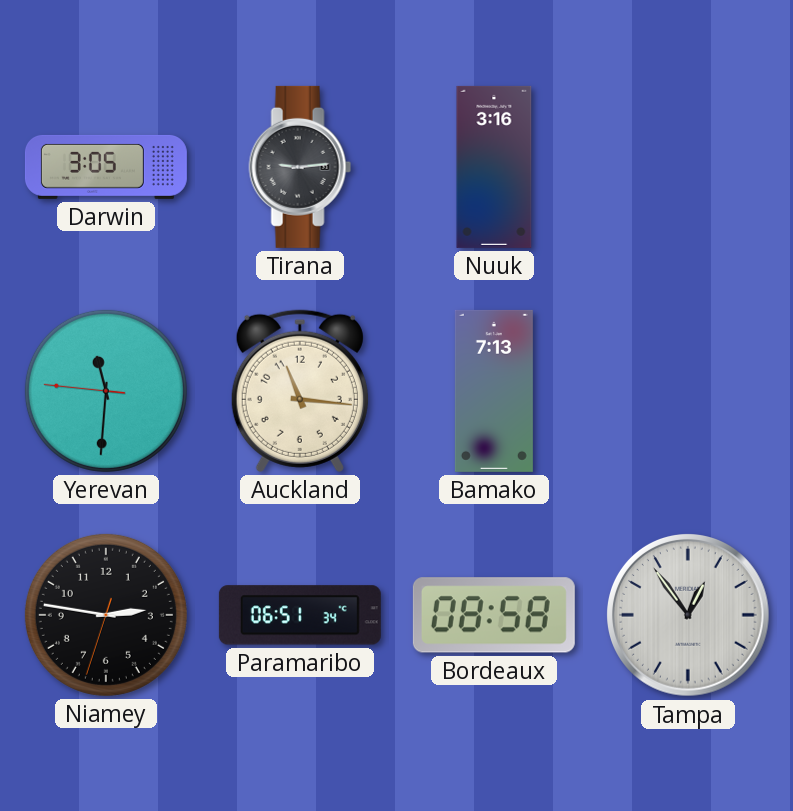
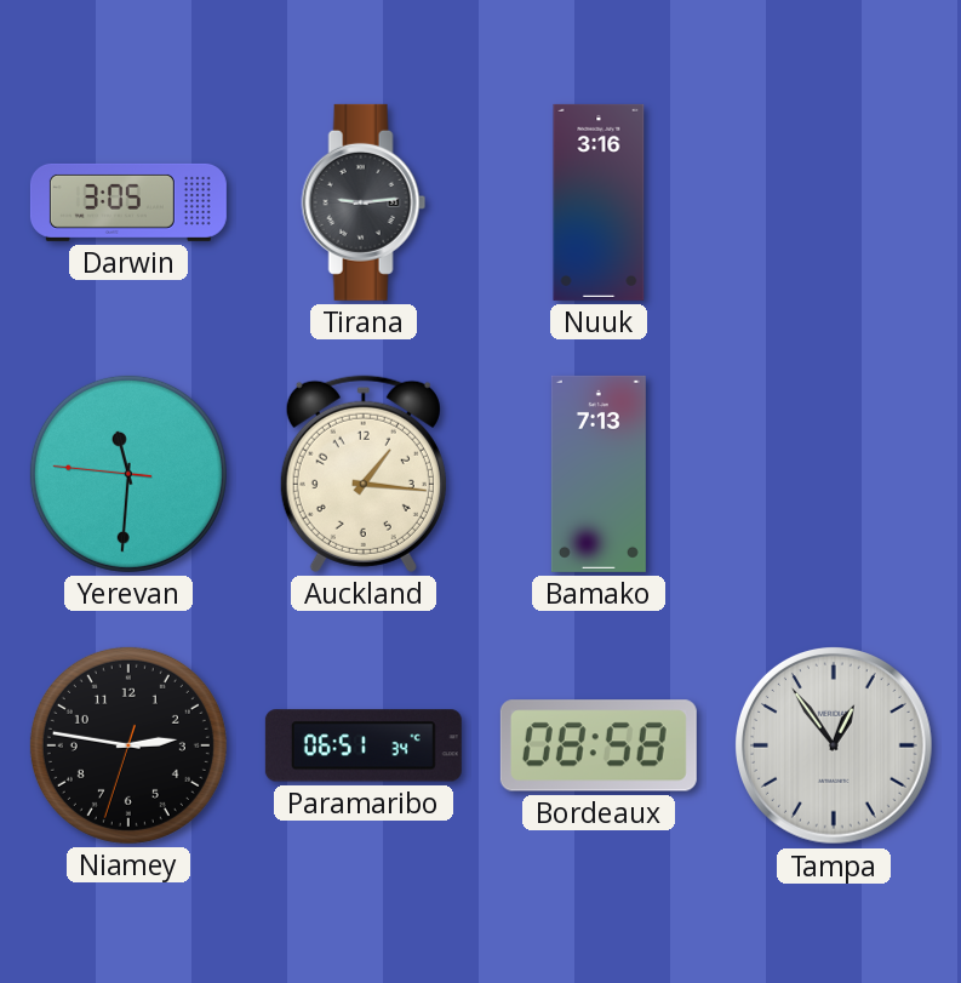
Auckland: 11:16 -> 1:16
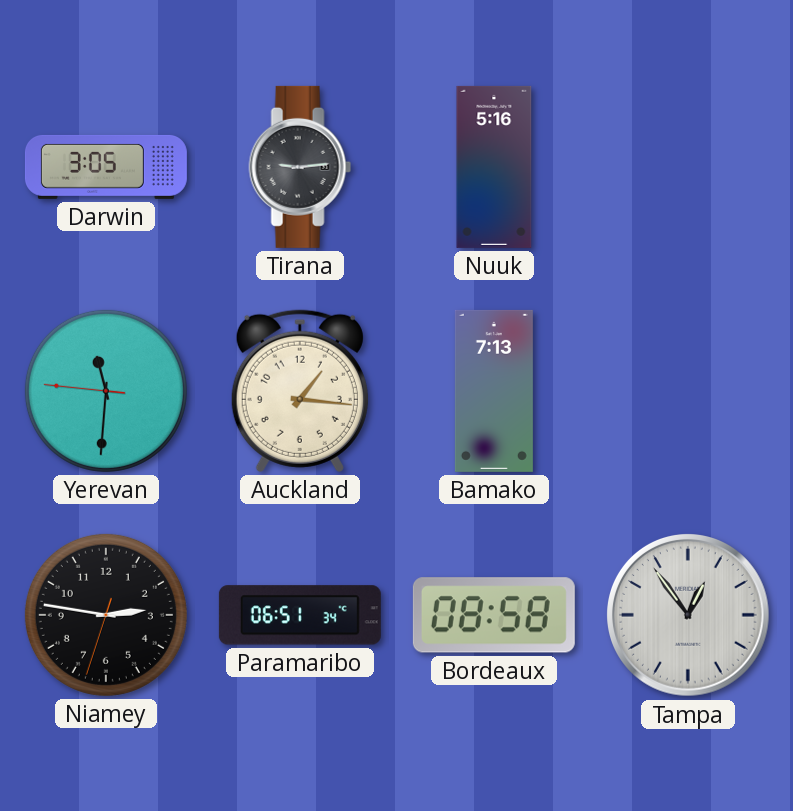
Nuuk: 3:16 -> 5:16
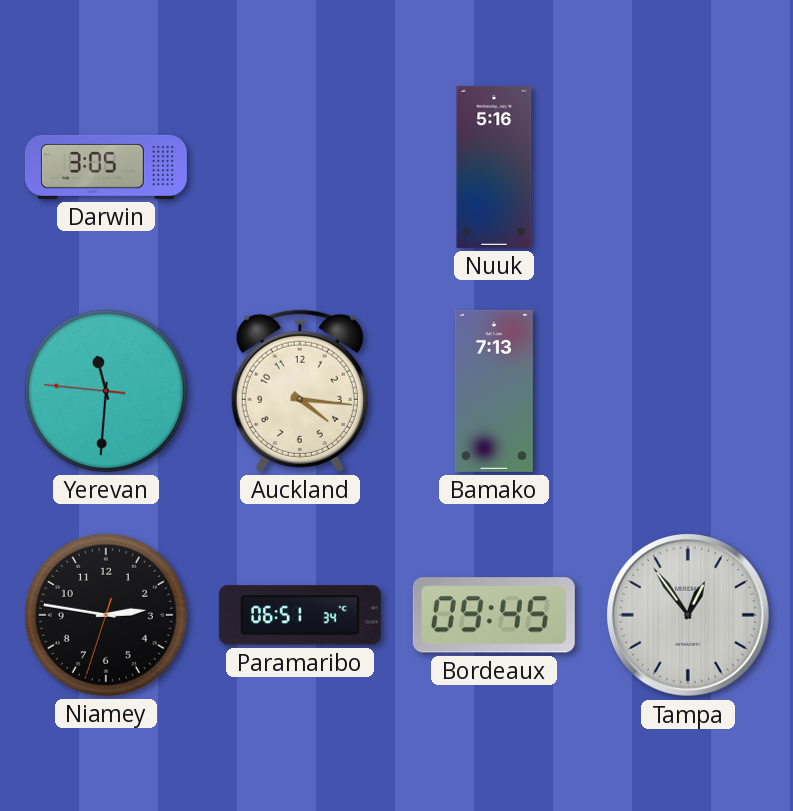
Tirana: 9:14 -> none
Auckland: 1:16 -> 4:16
Bordeaux: 08:58 -> 09:45
